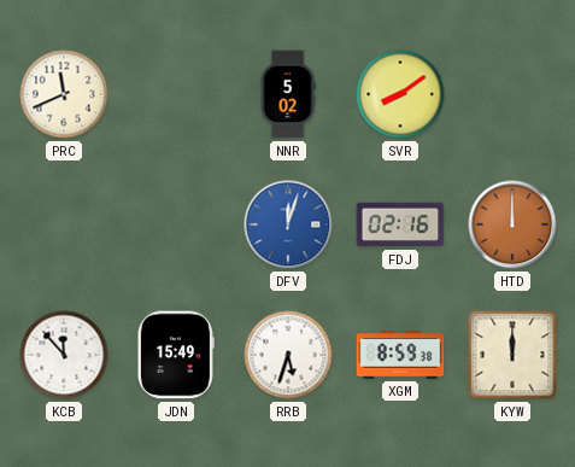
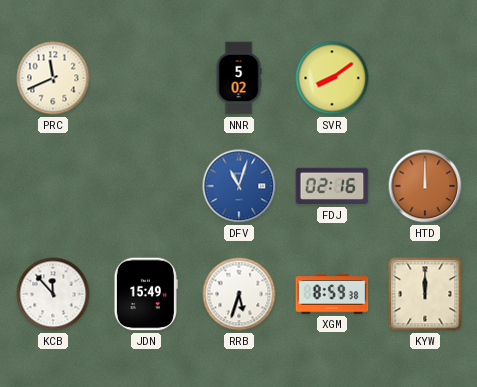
DFV: 12:03 -> 11:03
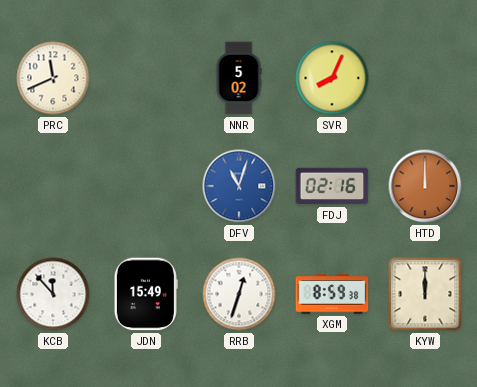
SVR: 8:09 -> 8:04
RRB: 5:33 -> 12:33
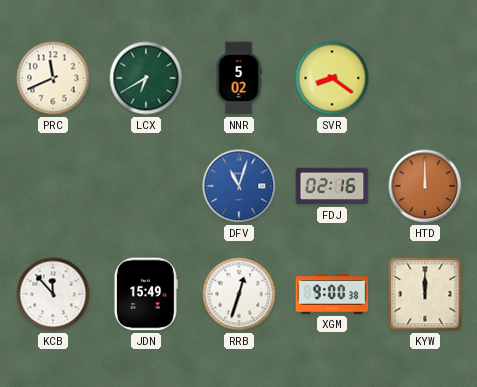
LCX: none -> 6:40
SVR: 8:04 -> 8:21
XGM: 8:59 -> 9:00
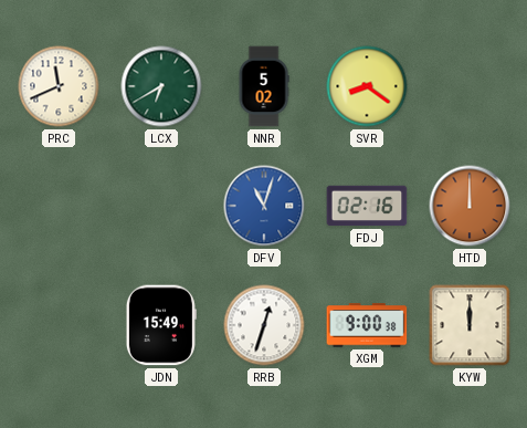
KCB: 11:53 -> none
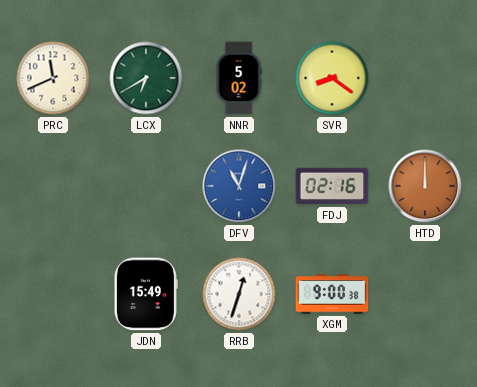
KYW: 12:00 -> none
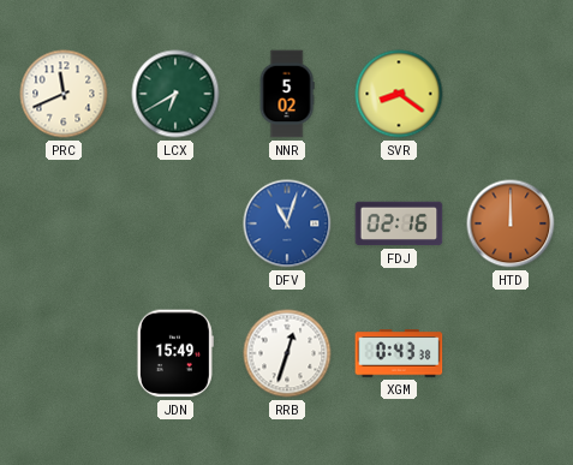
XGM: 9:00 -> 0:43
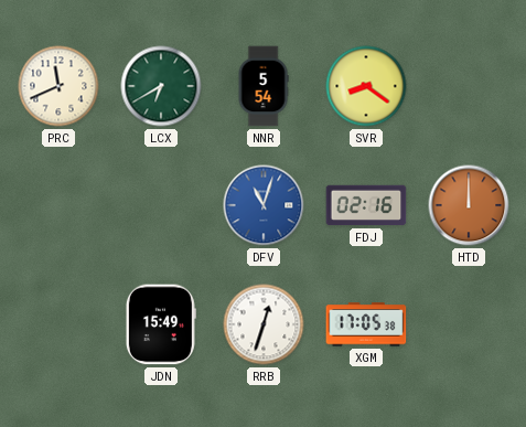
NNR: 5:02 -> 5:54
XGM: 0:43 -> 17:05
